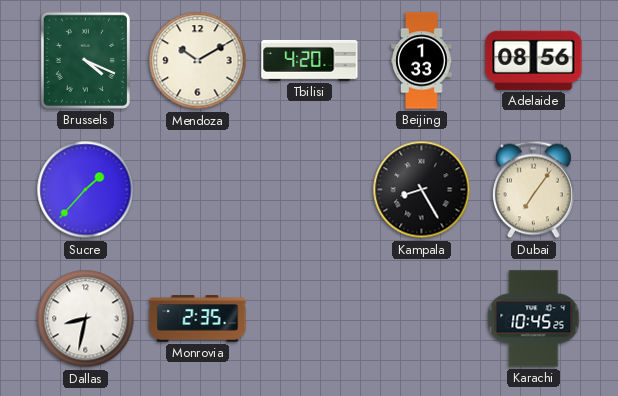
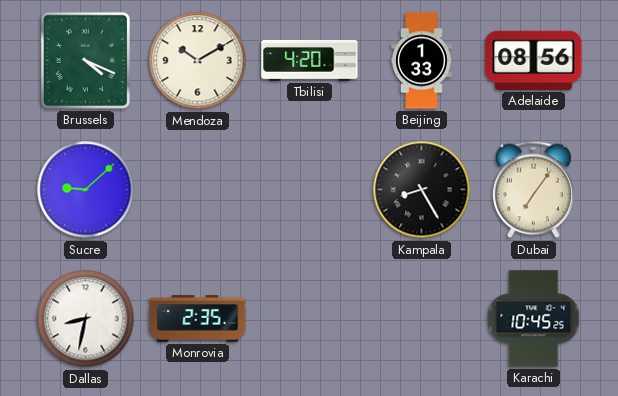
Sucre: 1:37 -> 9:08
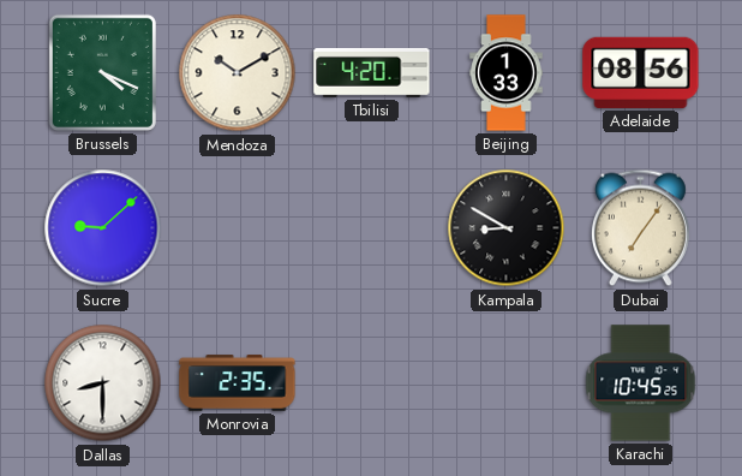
Kampala: 8:25 -> 8:50
Dallas: 8:32 -> 8:30
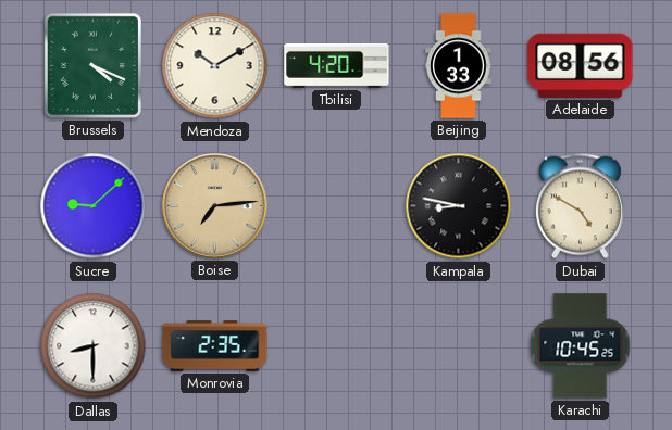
Boise: none -> 7:14
Kampala: 8:50 -> 8:47
Dubai: 7:06 -> 4:50
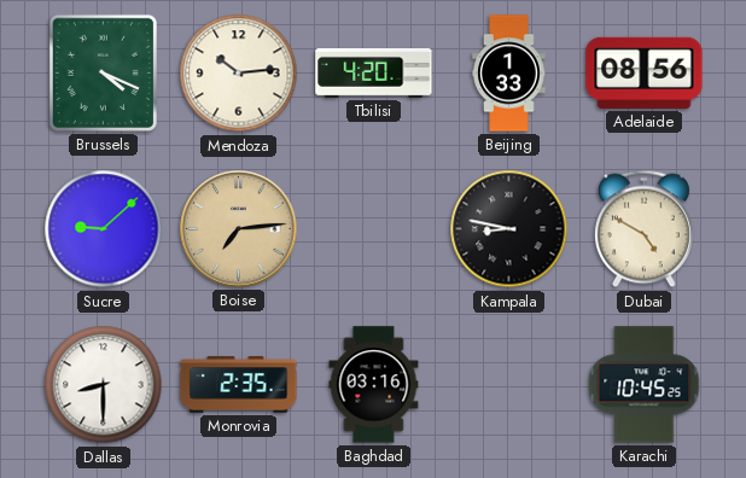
Mendoza: 10:10 -> 10:14
Baghdad: none -> 03:16
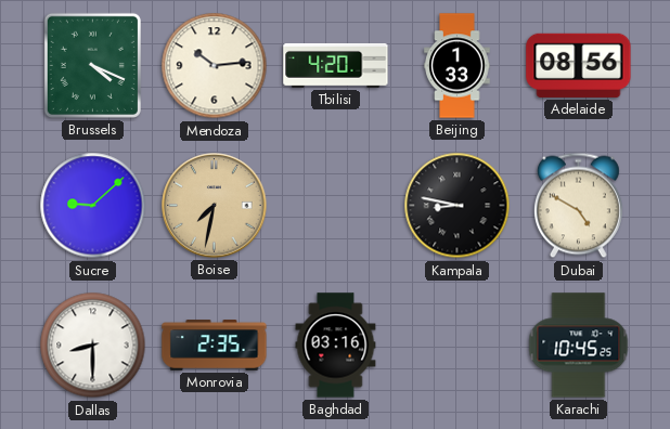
Boise: 7:14 -> 7:32
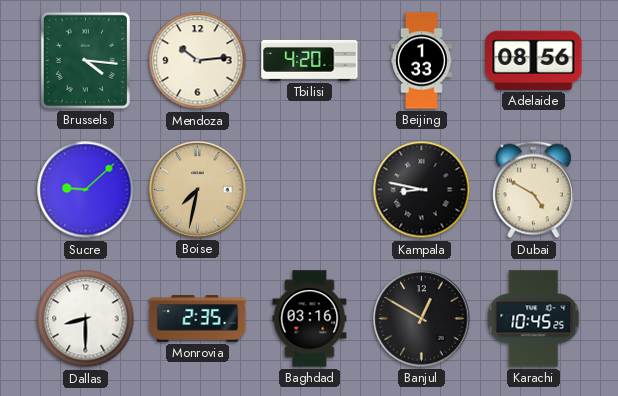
Brussels: 4:19 -> 4:16
Banjul: none -> 12:50
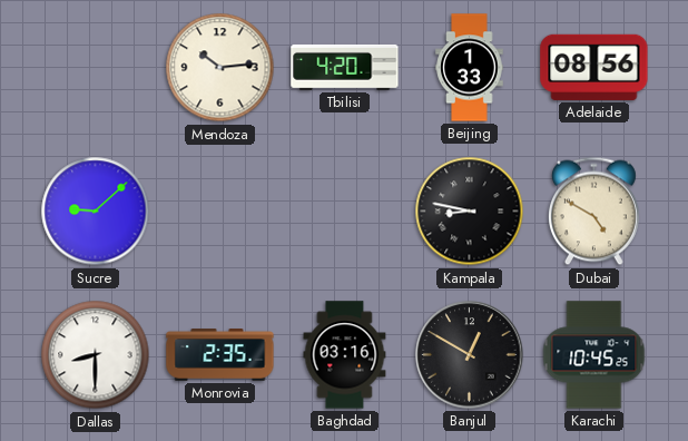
Brussels: 4:16 -> none
Boise: 7:32 -> none
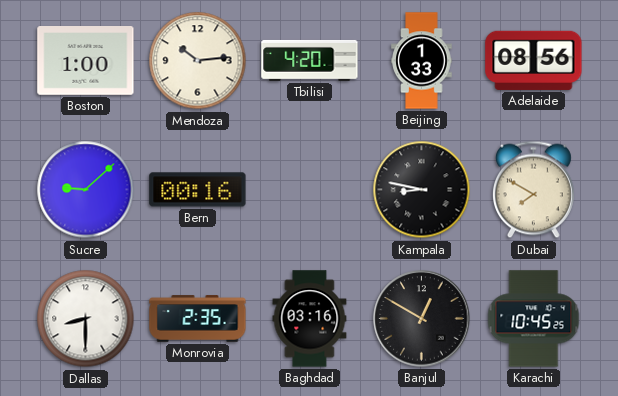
Boston: none -> 1:00
Bern: none -> 00:16
Dubai: 4:50 -> 7:50
